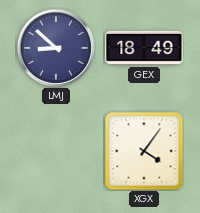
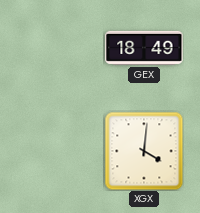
LMJ: 8:52 -> none
XGX: 4:06 -> 4:01
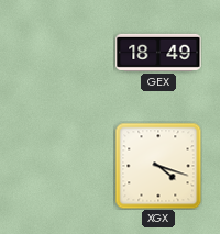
XGX: 4:01 -> 4:18
